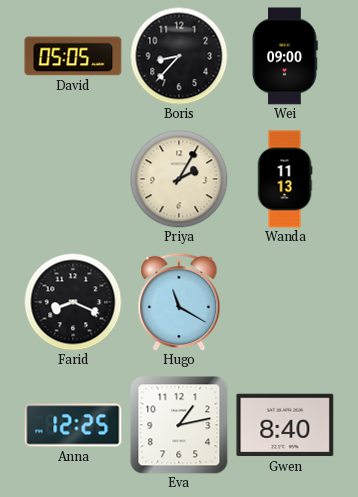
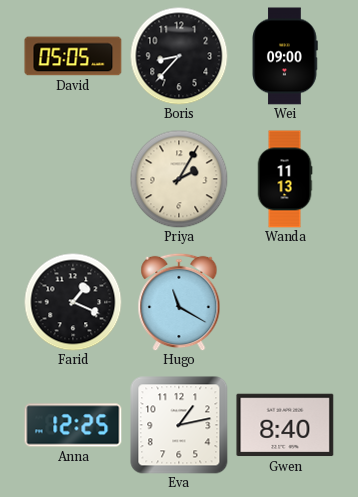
Farid: 8:19 -> 1:19
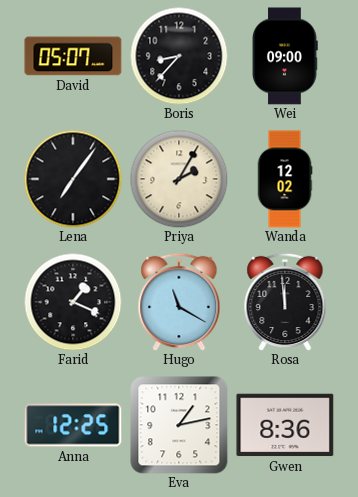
David: 05:05 -> 05:07
Lena: none -> 7:06
Wanda: 11:13 -> 12:02
Rosa: none -> 11:59
Gwen: 8:40 -> 8:36
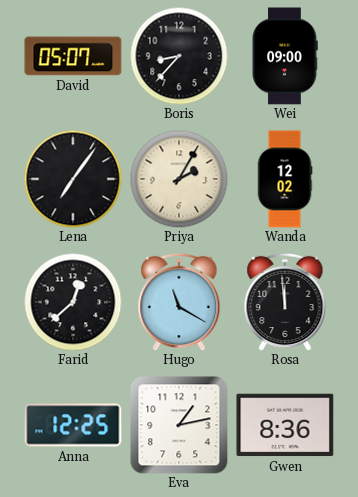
Farid: 1:19 -> 12:38
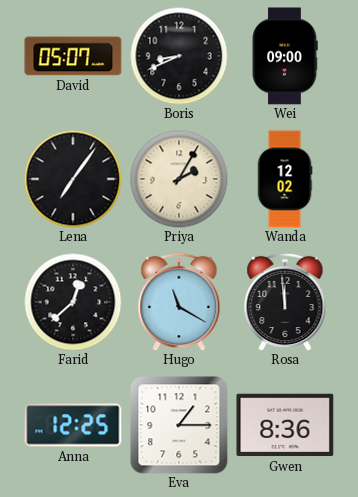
Boris: 8:37 -> 8:41
Eva: 1:13 -> 1:15
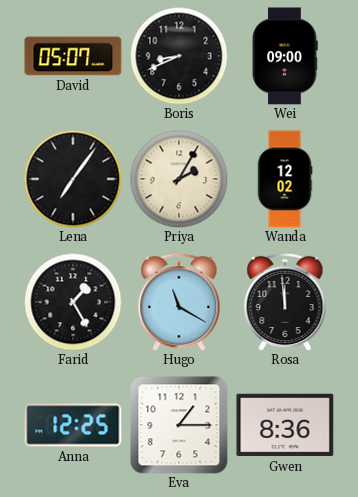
Farid: 12:38 -> 1:25
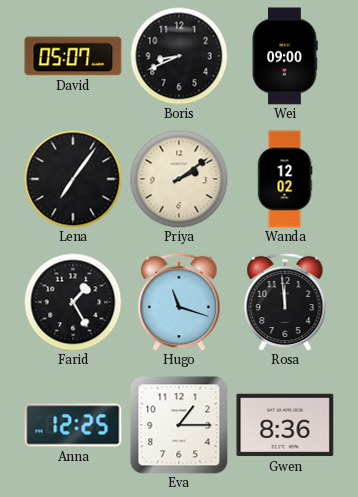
Priya: 2:05 -> 2:09
Hugo: 11:20 -> 11:18
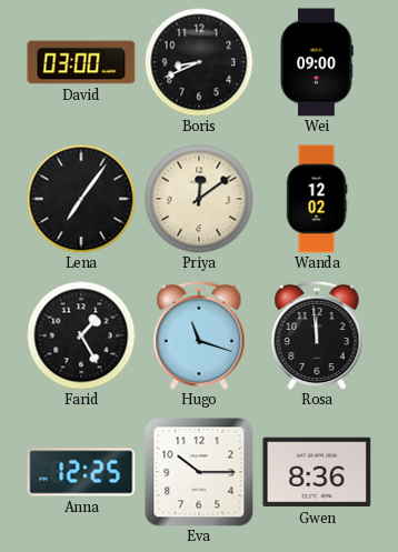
David: 05:07 -> 03:00
Priya: 2:09 -> 12:09
Eva: 1:15 -> 10:15
